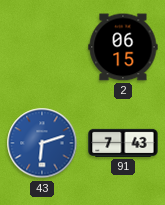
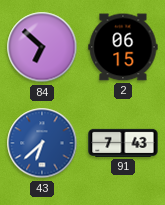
84: none -> 6:52
43: 6:12 -> 6:38
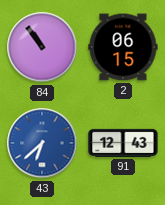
84: 6:52 -> 10:54
91: 7:43 -> 12:43
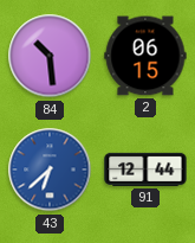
84: 10:54 -> 10:29
91: 12:43 -> 12:44
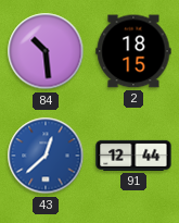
2: 06:15 -> 18:15
43: 6:38 -> 12:38
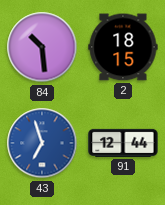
43: 12:38 -> 6:57
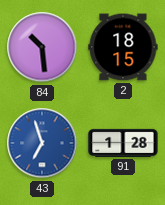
91: 12:44 -> 1:28
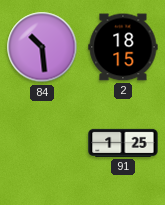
43: 6:57 -> none
91: 1:28 -> 1:25
